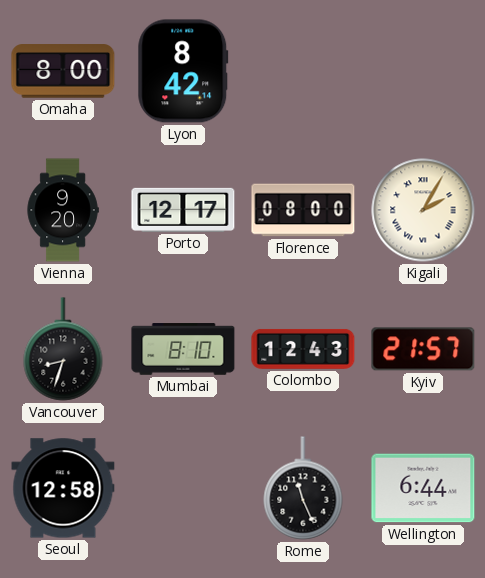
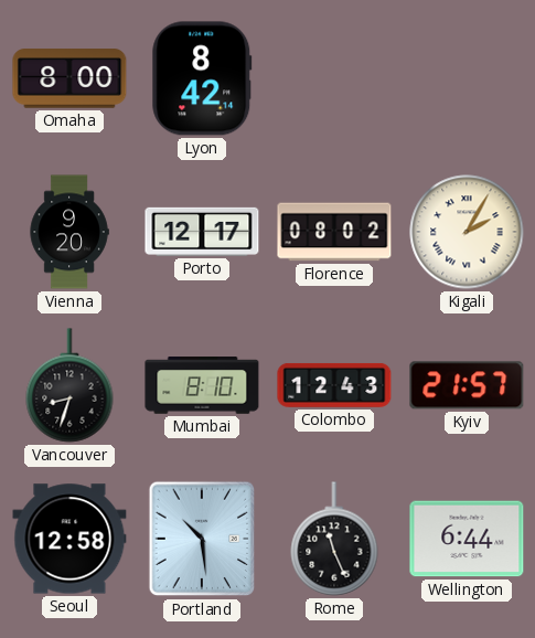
Florence: 08:00 -> 08:02
Portland: none -> 10:29
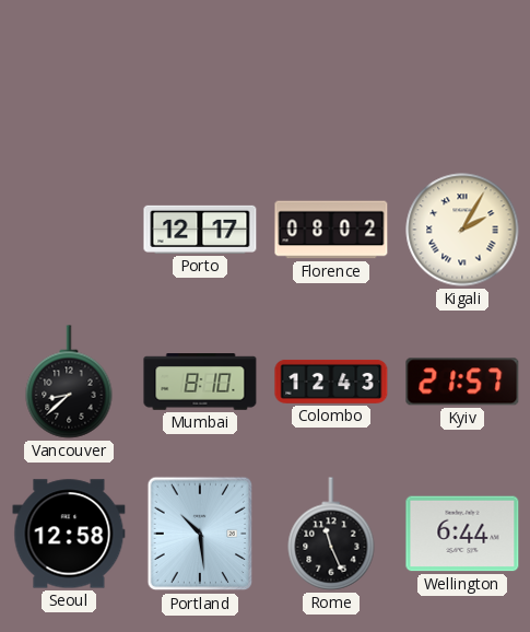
Omaha: 8:00 -> none
Lyon: 8:42 -> none
Vienna: 9:20 -> none
Vancouver: 8:33 -> 8:38
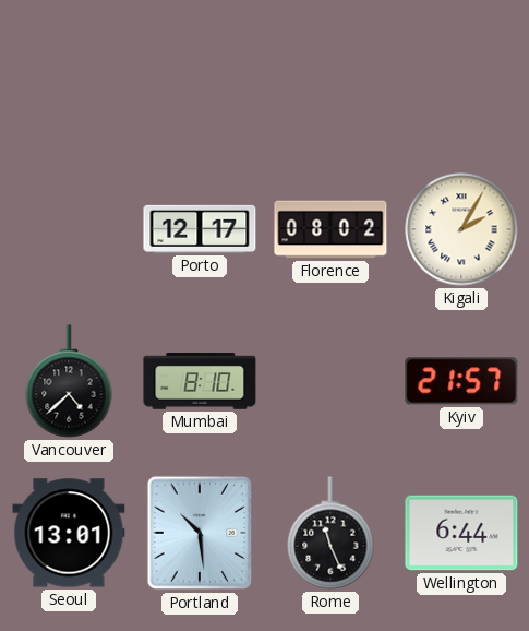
Vancouver: 8:38 -> 4:38
Colombo: 12:43 -> none
Seoul: 12:58 -> 13:01
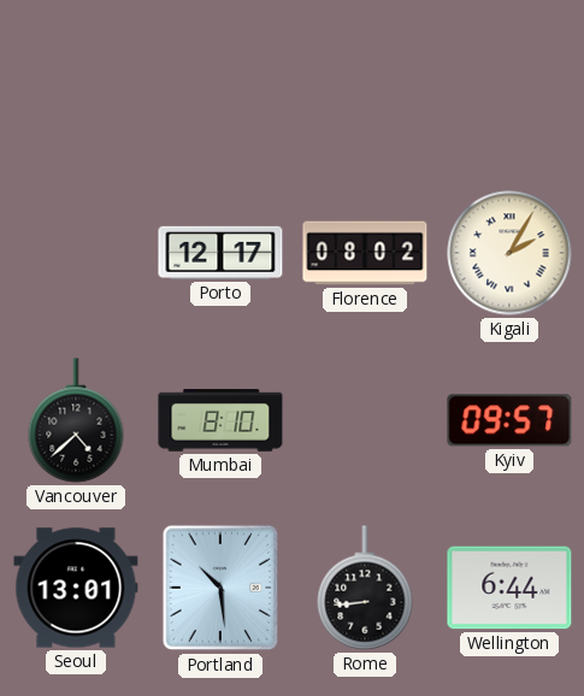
Kyiv: 21:57 -> 09:57
Rome: 11:26 -> 8:44
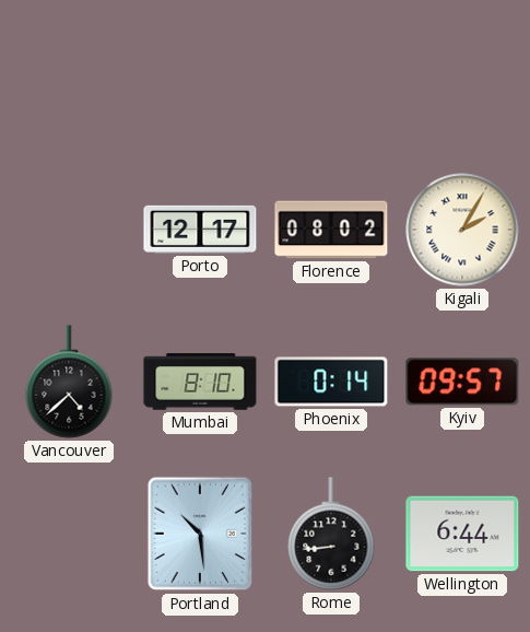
Phoenix: none -> 0:14
Seoul: 13:01 -> none
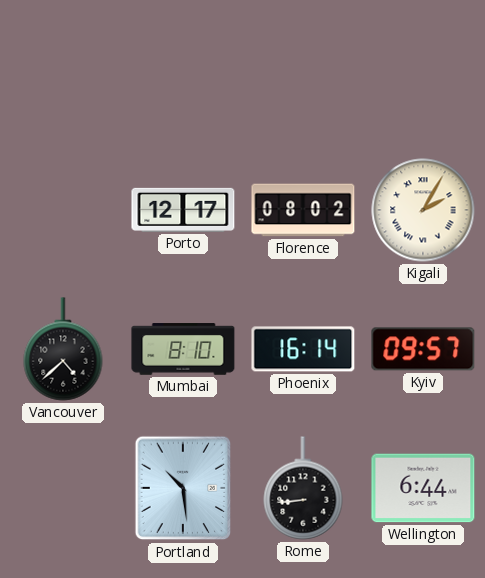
Phoenix: 0:14 -> 16:14
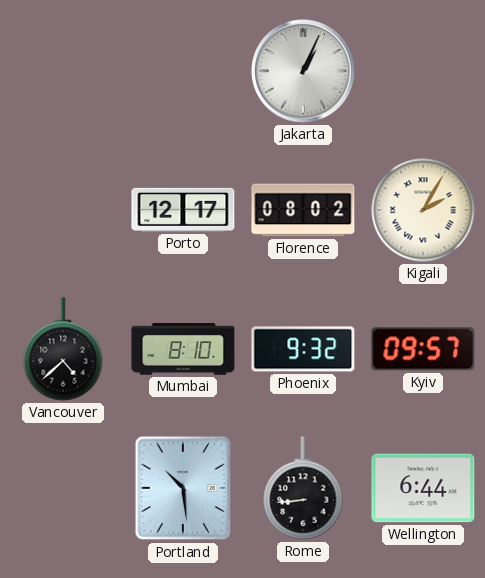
Jakarta: none -> 1:04
Phoenix: 16:14 -> 9:32
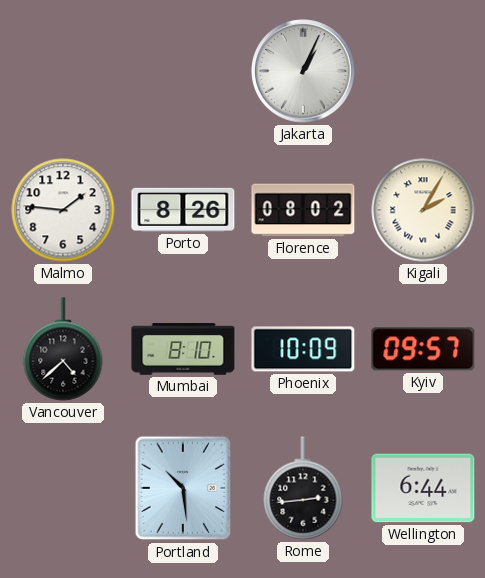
Malmo: none -> 1:46
Porto: 12:17 -> 8:26
Phoenix: 9:32 -> 10:09
Rome: 8:44 -> 2:44
